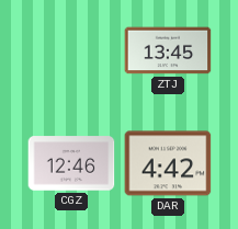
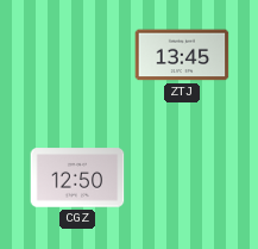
CGZ: 12:46 -> 12:50
DAR: 4:42 -> none
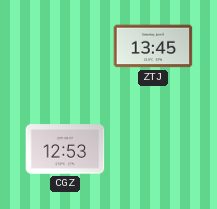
CGZ: 12:50 -> 12:53
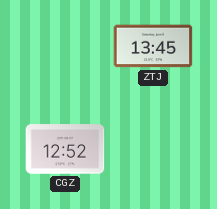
CGZ: 12:53 -> 12:52
